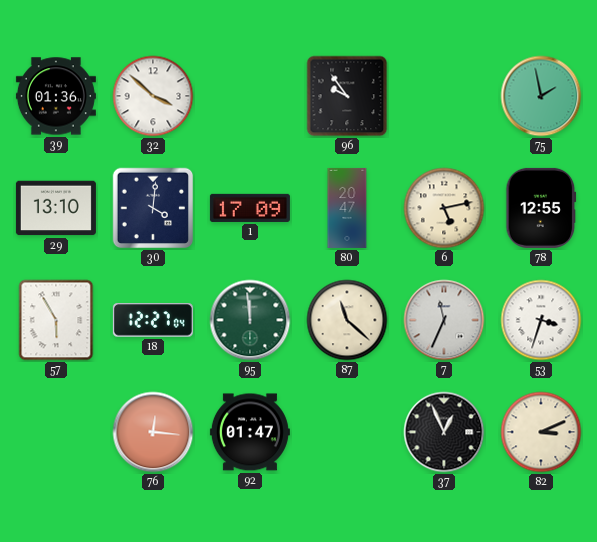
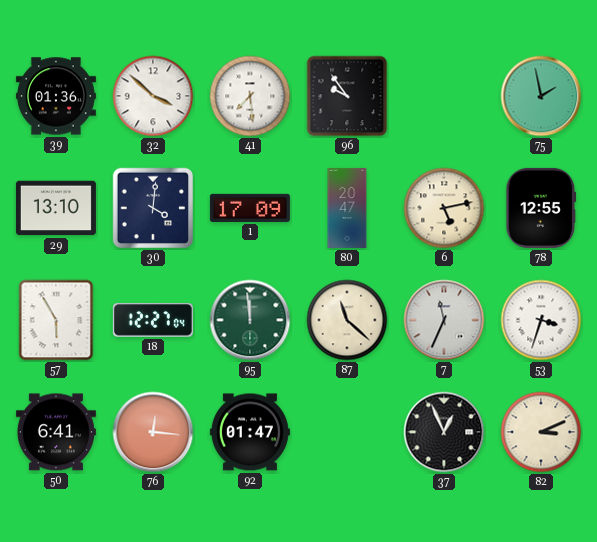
41: none -> 7:29
50: none -> 6:41
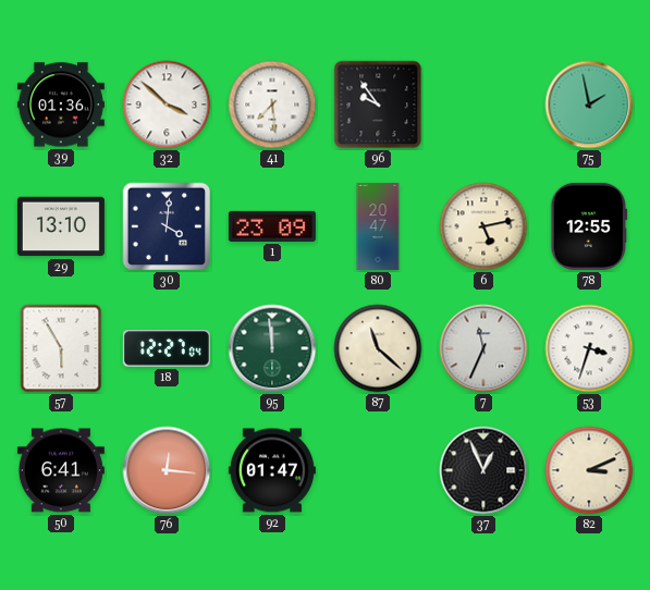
1: 17:09 -> 23:09
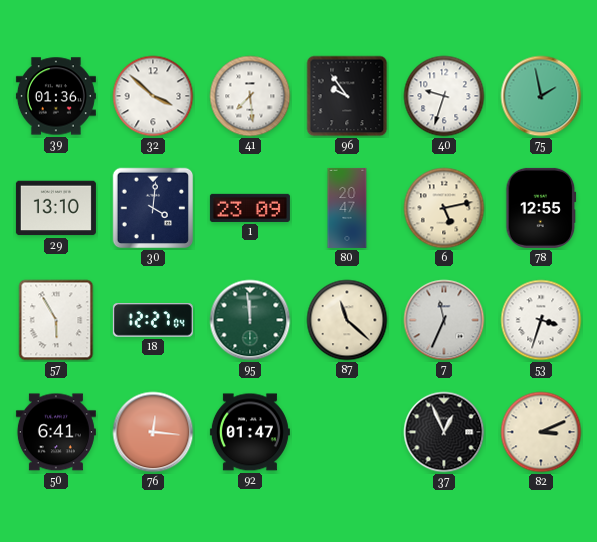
40: none -> 9:33
